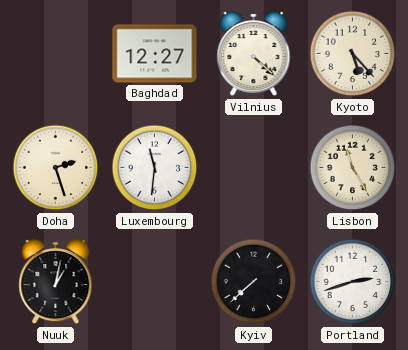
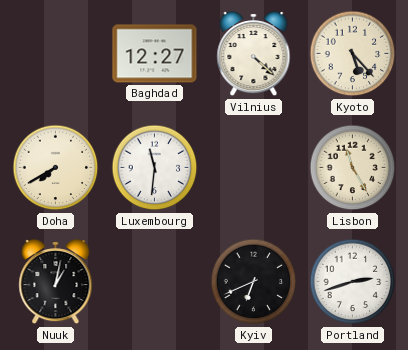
Doha: 2:27 -> 7:40
Kyiv: 7:38 -> 6:41
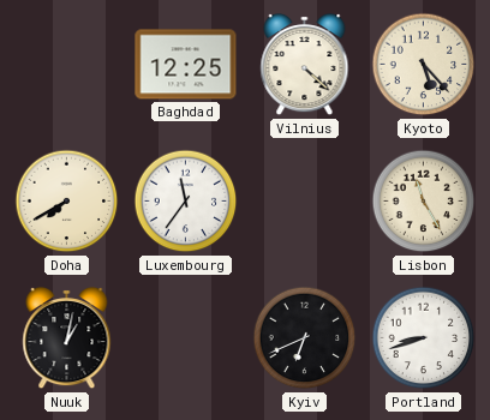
Baghdad: 12:27 -> 12:25
Luxembourg: 11:31 -> 11:36
Portland: 2:42 -> 8:42
